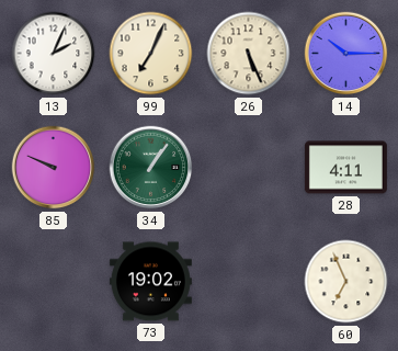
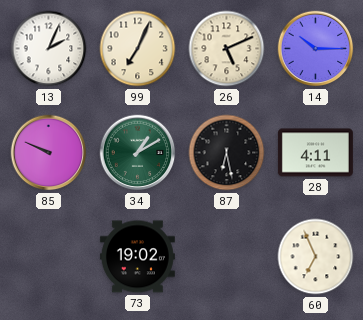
26: 5:26 -> 5:11
34: 1:06 -> 1:10
87: none -> 6:28
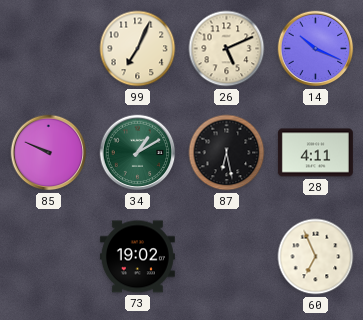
13: 2:04 -> none
14: 10:15 -> 10:19
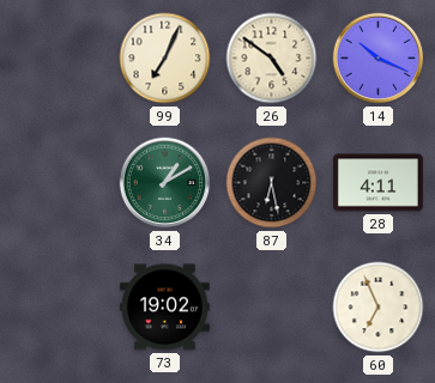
26: 5:11 -> 4:51
85: 9:49 -> none
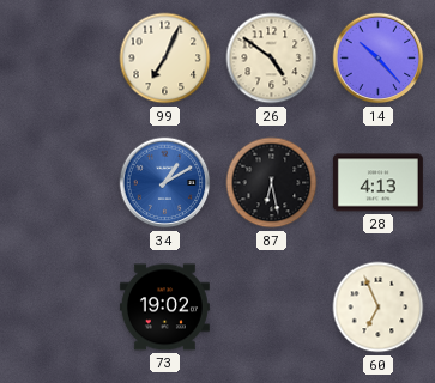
14: 10:19 -> 10:23
34 dial: green -> blue
28: 4:11 -> 4:13
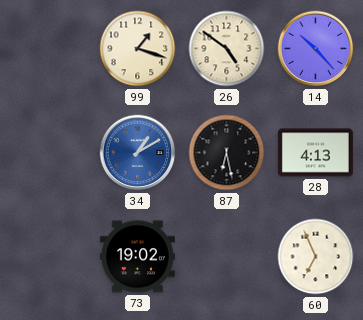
99: 7:04 -> 1:18
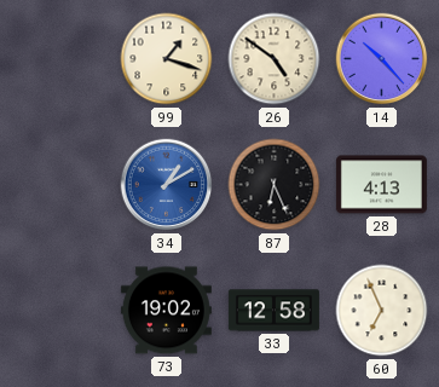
87: 6:28 -> 6:26
33: none -> 12:58
